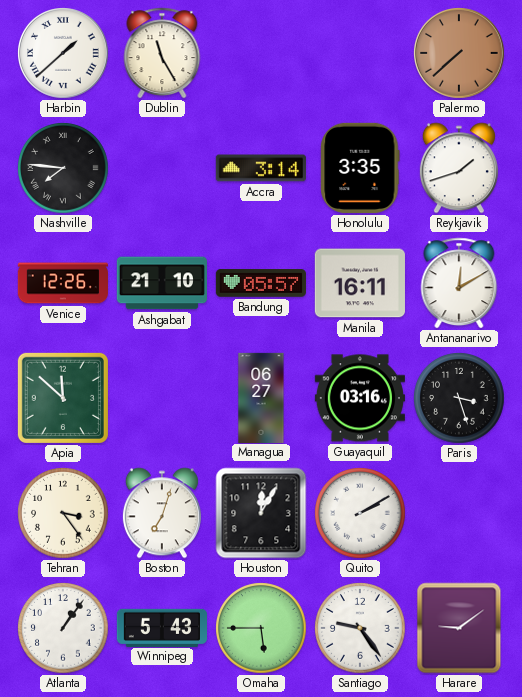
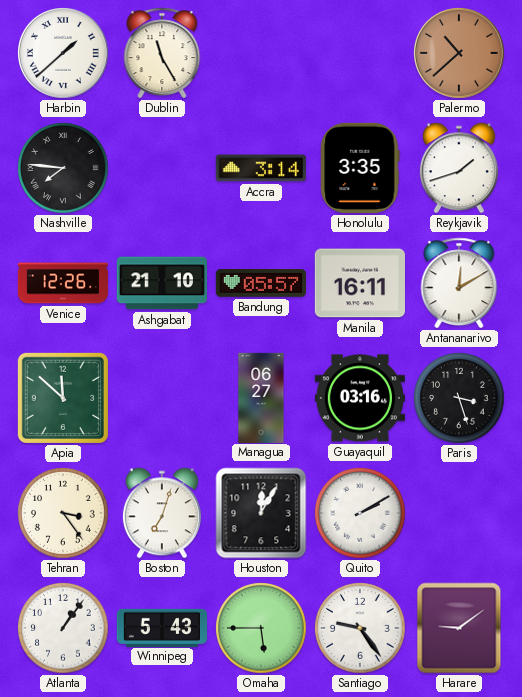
Palermo: 7:38 -> 10:38
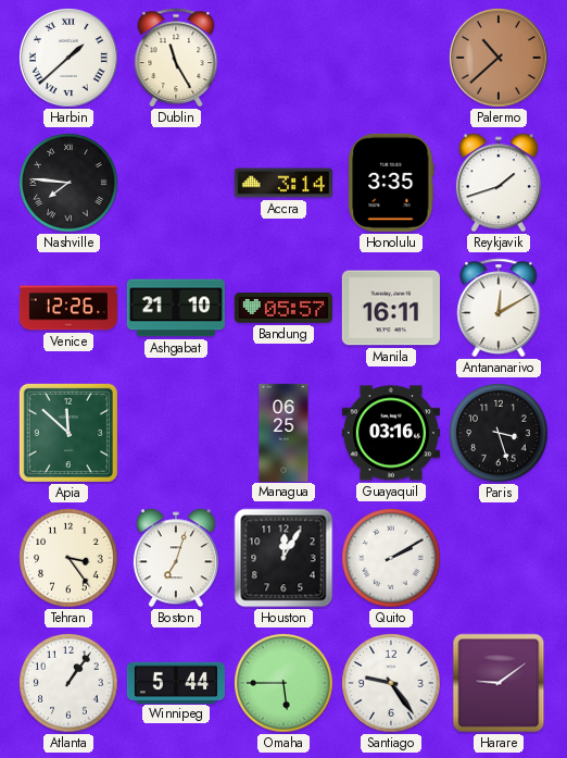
Managua: 06:27 -> 06:25
Winnipeg: 5:43 -> 5:44
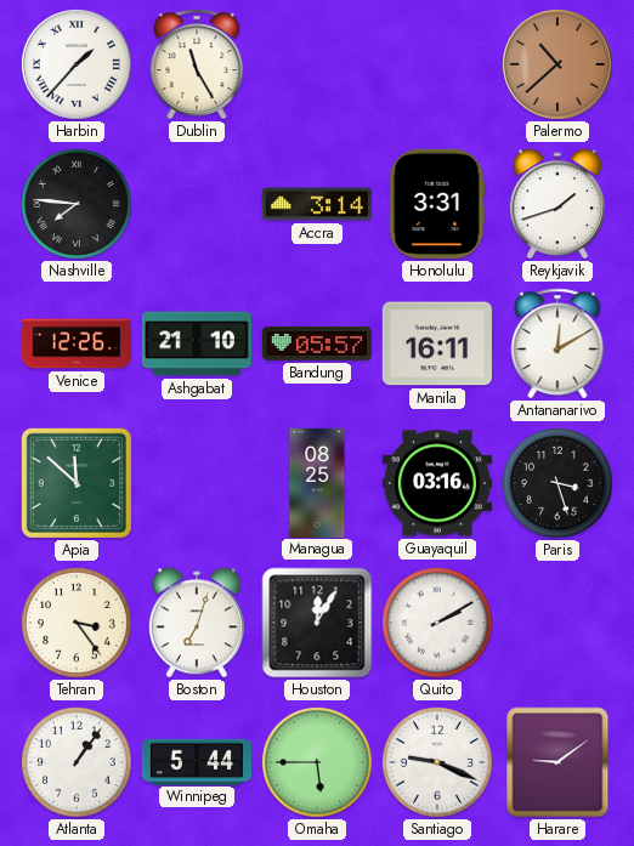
Harbin: 1:38 -> 1:37
Honolulu: 3:35 -> 3:31
Managua: 06:25 -> 08:25
Santiago: 9:24 -> 9:19
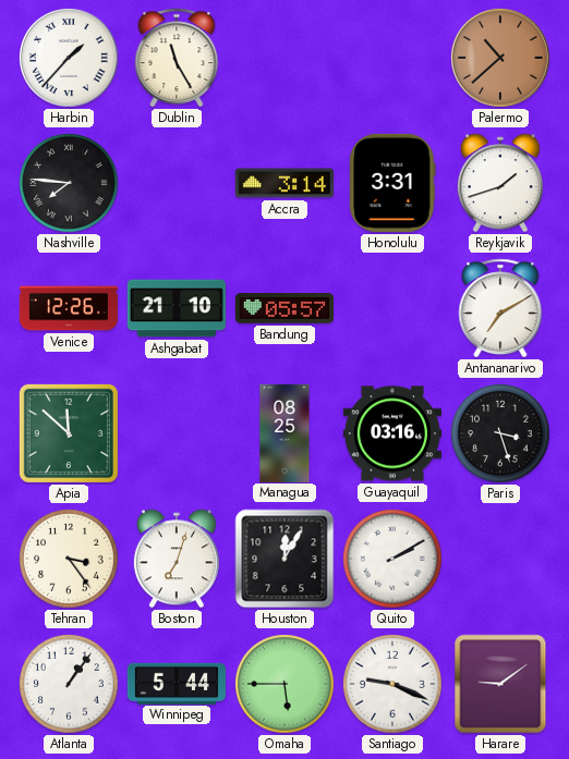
Manila: 16:11 -> none
Antananarivo: 12:10 -> 7:10
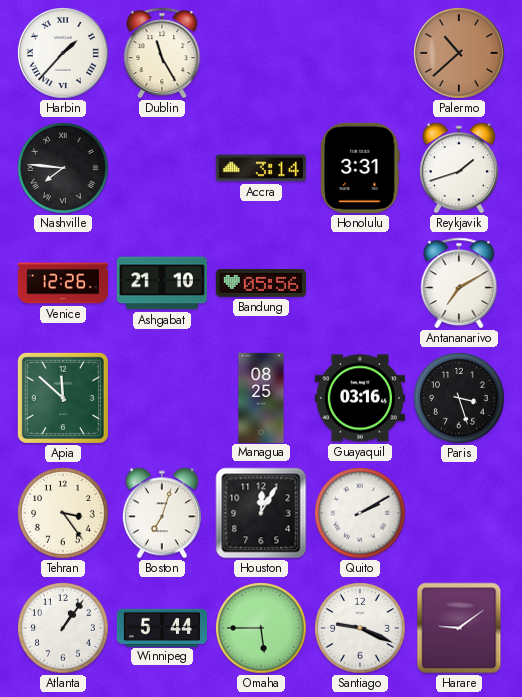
Bandung: 05:57 -> 05:56
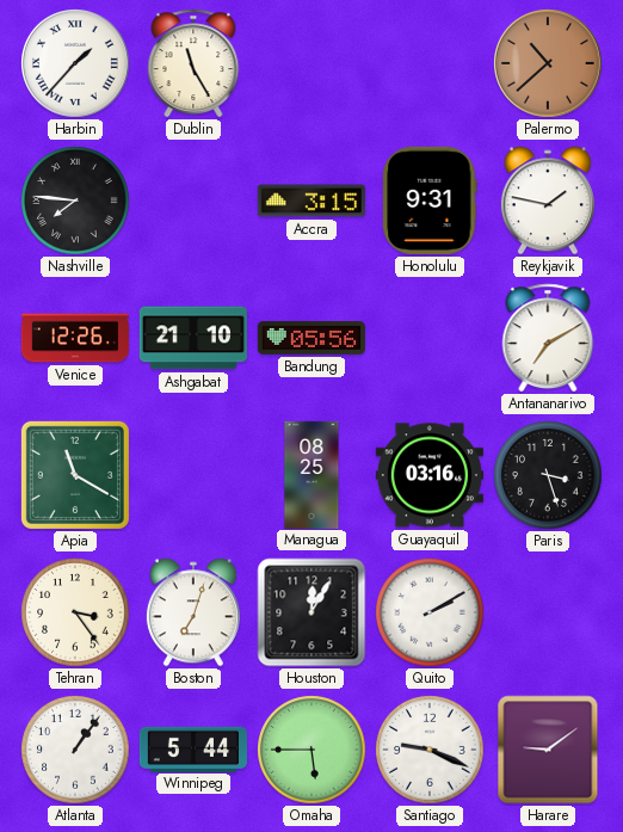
Accra: 3:14 -> 3:15
Honolulu: 3:31 -> 9:31
Reykjavik: 1:42 -> 1:47
Apia: 11:52 -> 11:20
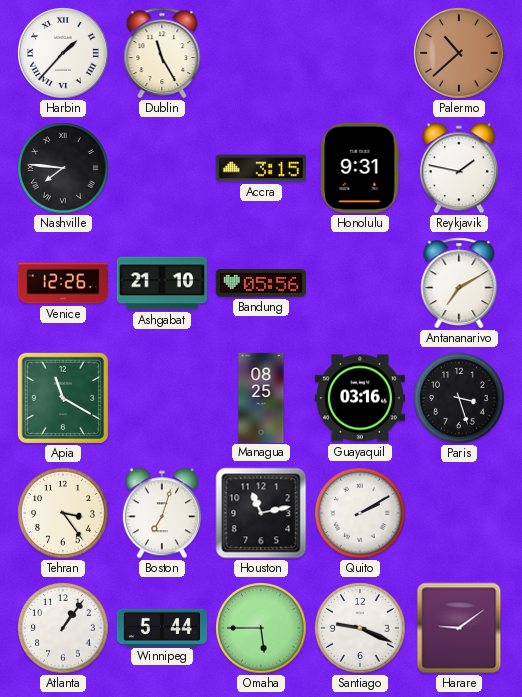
Houston: 12:05 -> 11:13
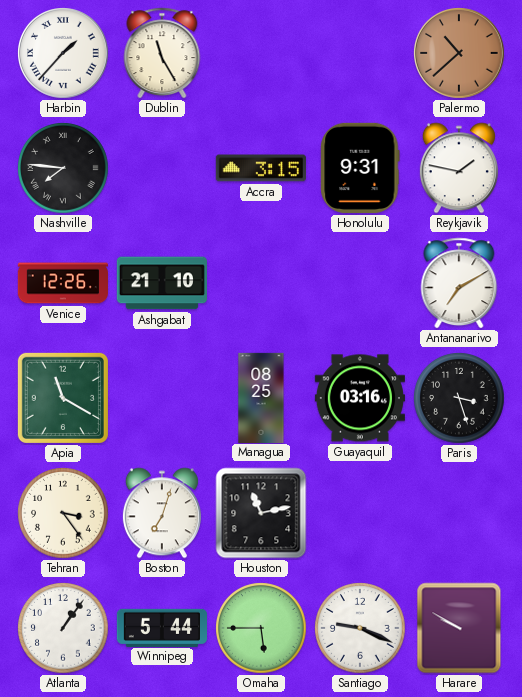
Bandung: 05:56 -> none
Quito: 2:10 -> none
Harare: 9:09 -> 9:50
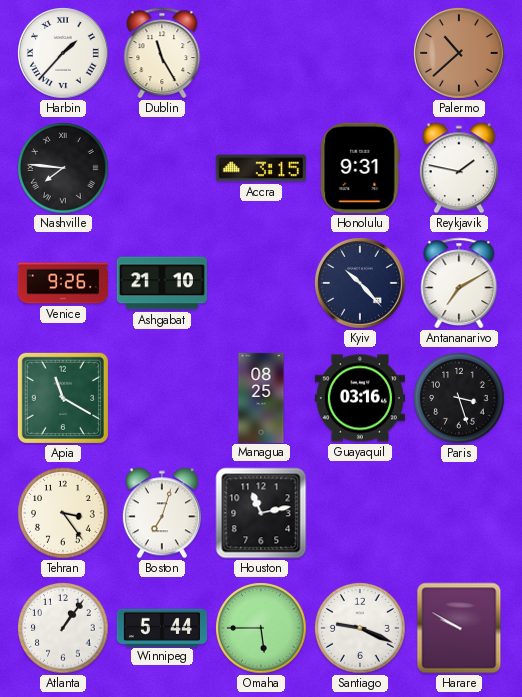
Venice: 12:26 -> 9:26
Kyiv: none -> 10:23
